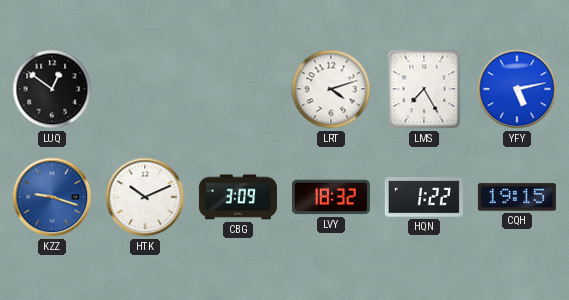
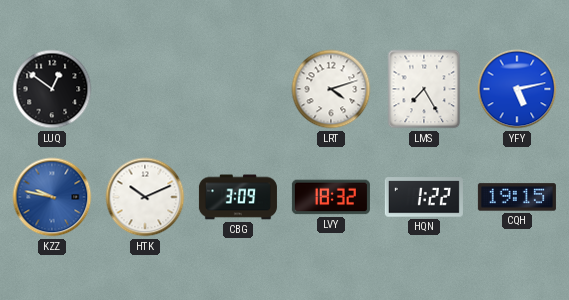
KZZ: 9:18 -> 9:47
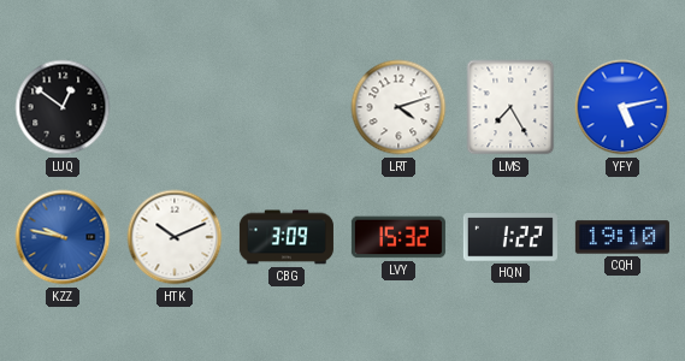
LVY: 18:32 -> 15:32
CQH: 19:15 -> 19:10
